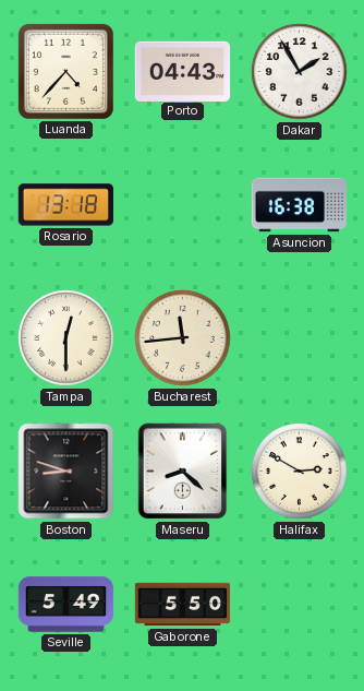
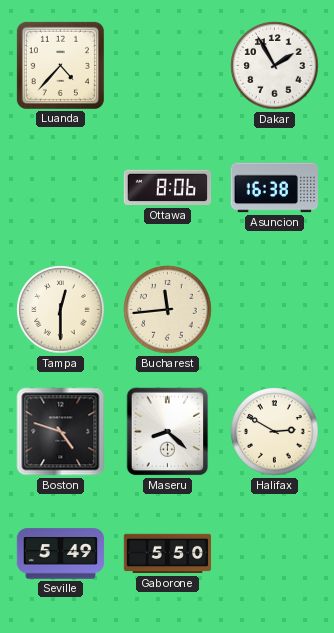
Porto: 04:43 -> none
Rosario: 13:18 -> none
Ottawa: none -> 8:06
Boston: 8:48 -> 4:48
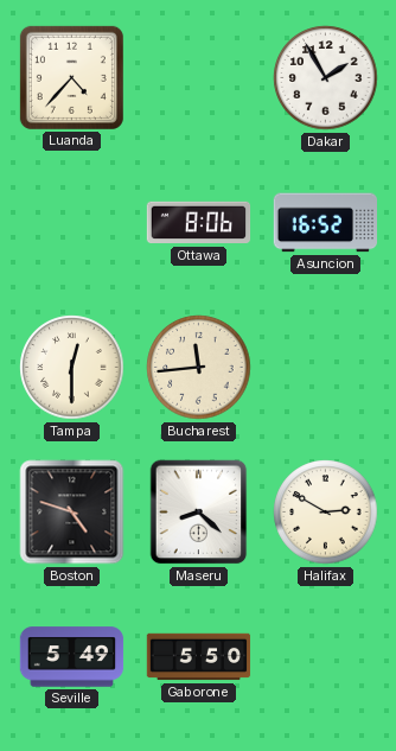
Asuncion: 16:38 -> 16:52
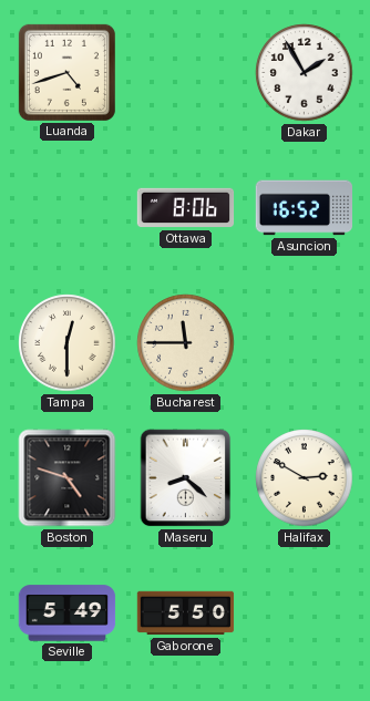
Luanda: 4:37 -> 4:42
Bucharest: 11:44 -> 11:45
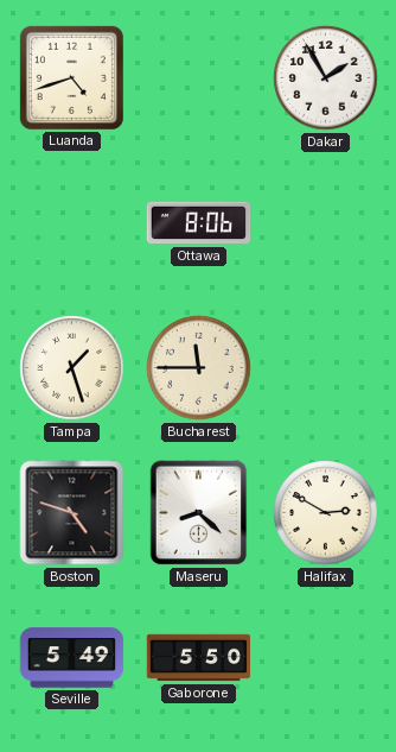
Asuncion: 16:52 -> none
Tampa: 12:30 -> 1:27
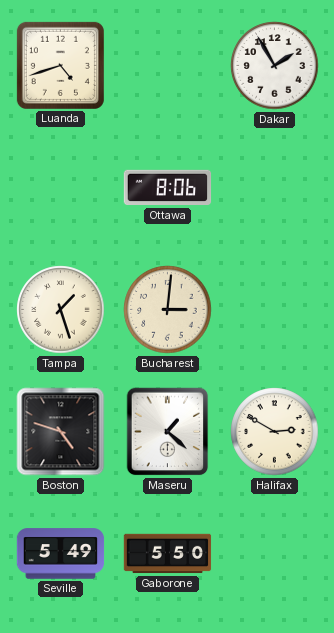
Bucharest: 11:45 -> 3:01
Maseru: 8:22 -> 1:22
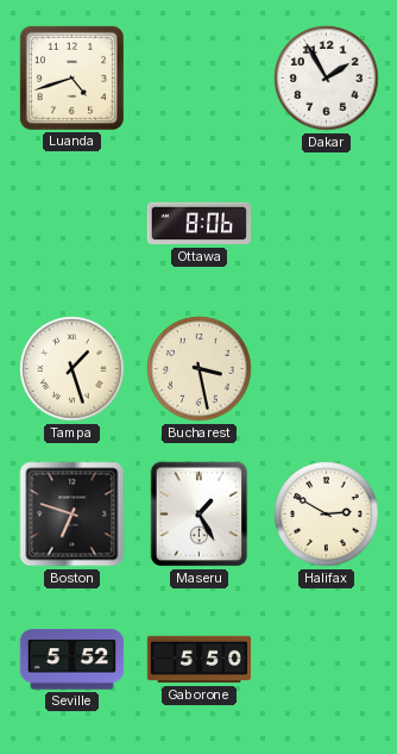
Bucharest: 3:01 -> 3:28
Boston: 4:48 -> 6:48
Maseru: 1:22 -> 1:25
Seville: 5:49 -> 5:52
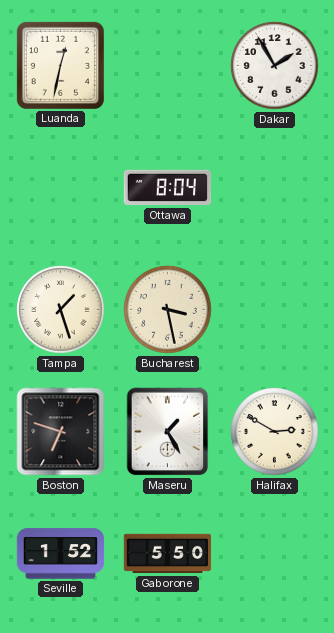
Luanda: 4:42 -> 12:32
Ottawa: 8:06 -> 8:04
Seville: 5:52 -> 1:52
